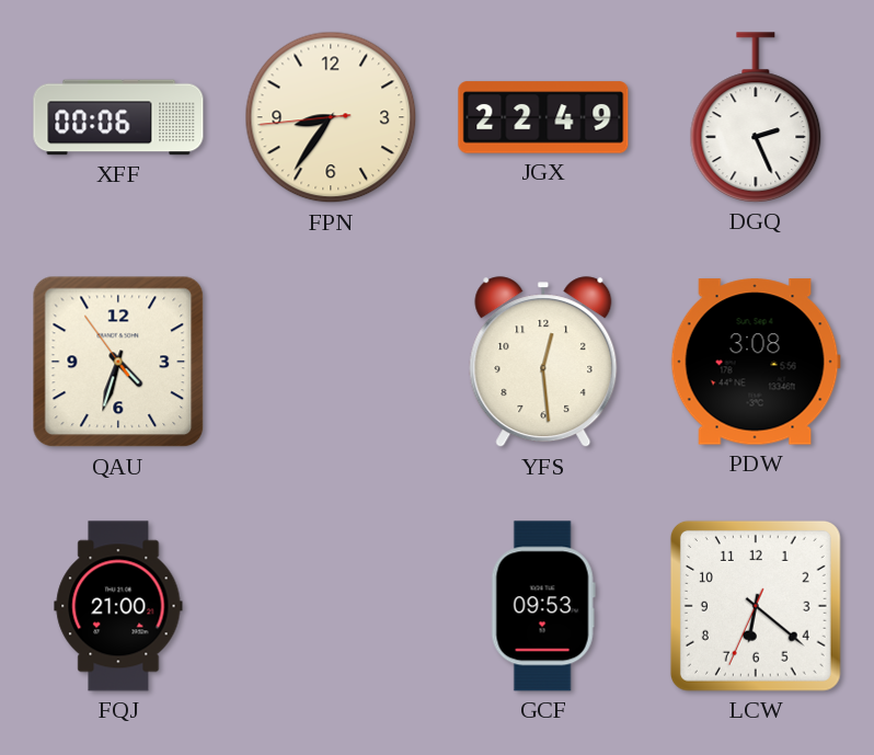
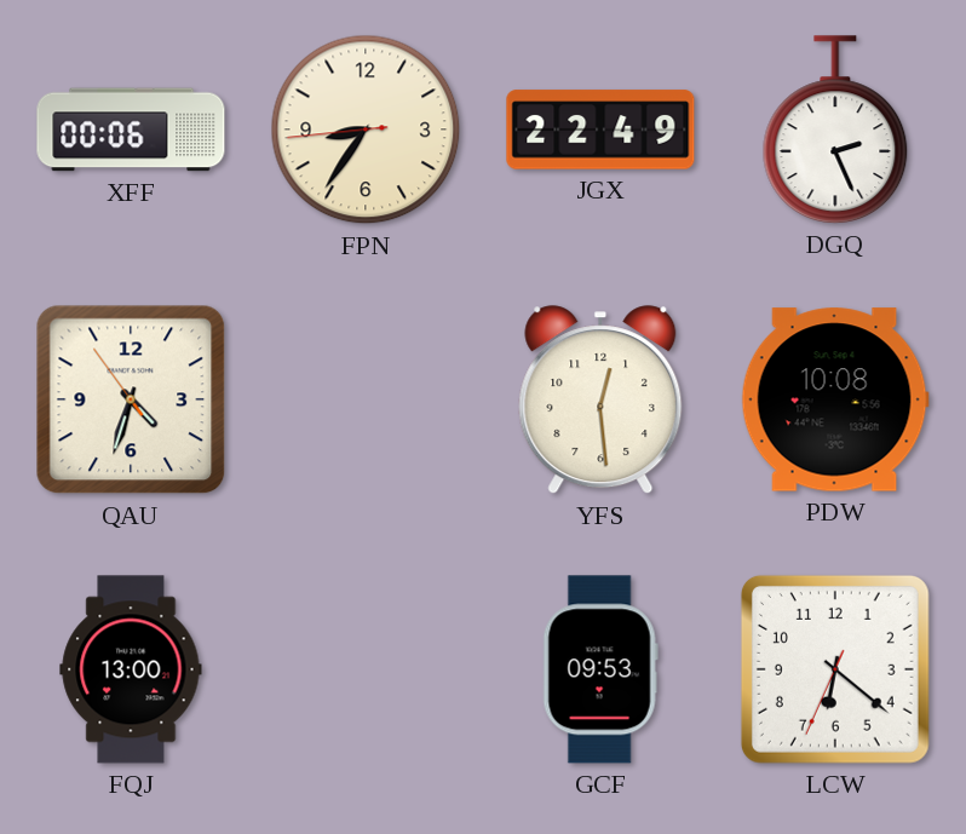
PDW: 3:08 -> 10:08
FQJ: 21:00 -> 13:00
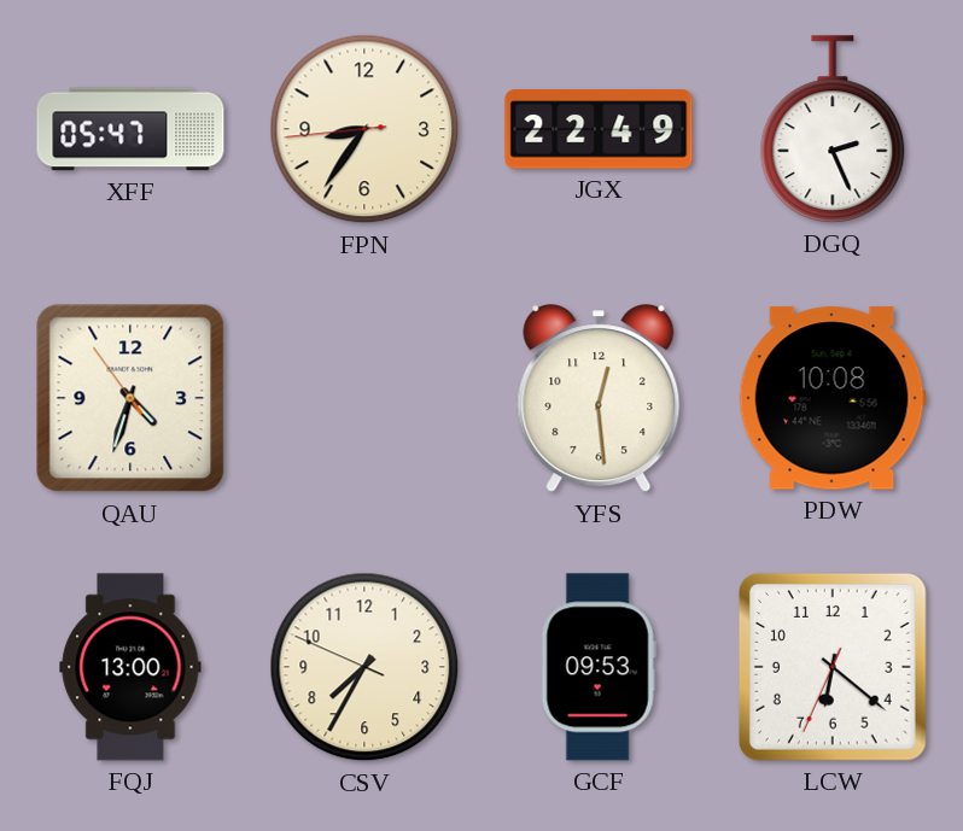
XFF: 00:06 -> 05:47
CSV: none -> 7:34
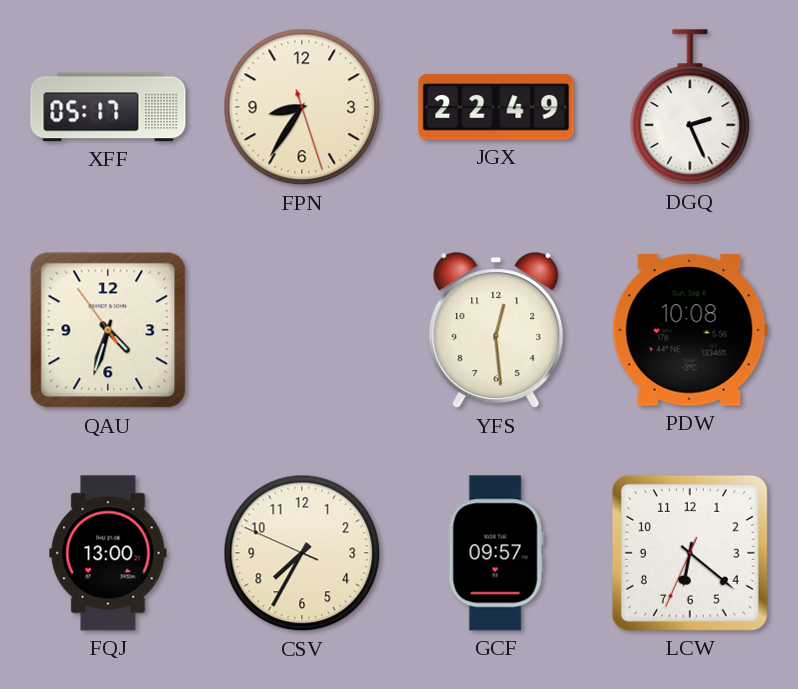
XFF: 05:47 -> 05:17
FPN: 8:35:44 -> 8:35:27
GCF: 09:53 -> 09:57
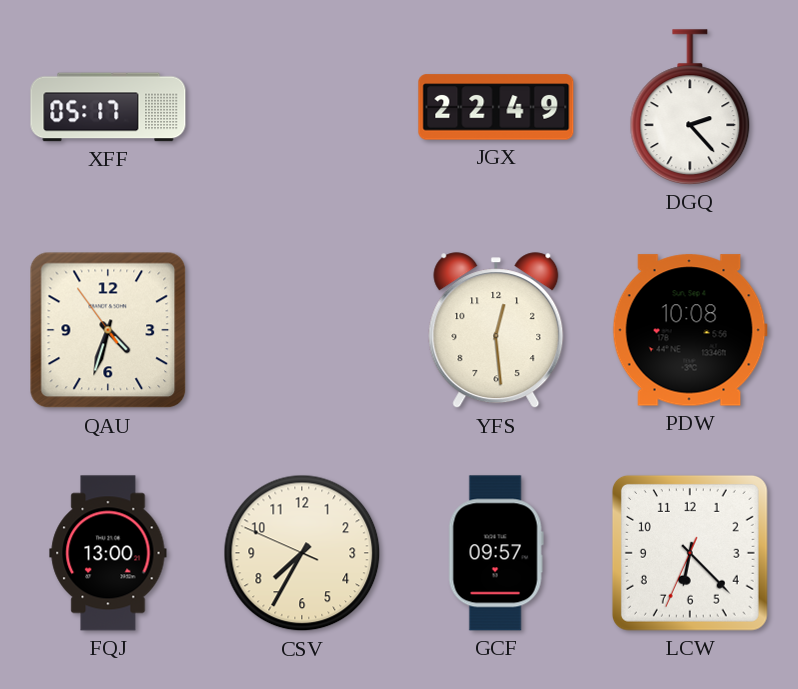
FPN: 8:35 -> none
DGQ: 2:26 -> 2:23
LCW: 6:21 -> 6:22
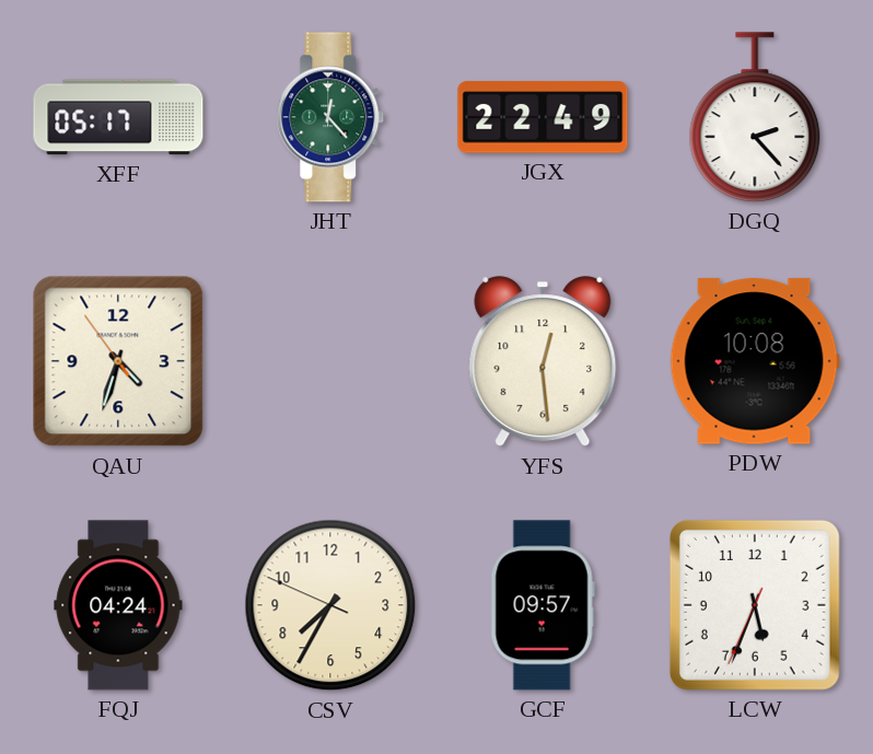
JHT: none -> 12:23
FQJ: 13:00 -> 04:24
LCW: 6:22 -> 5:33
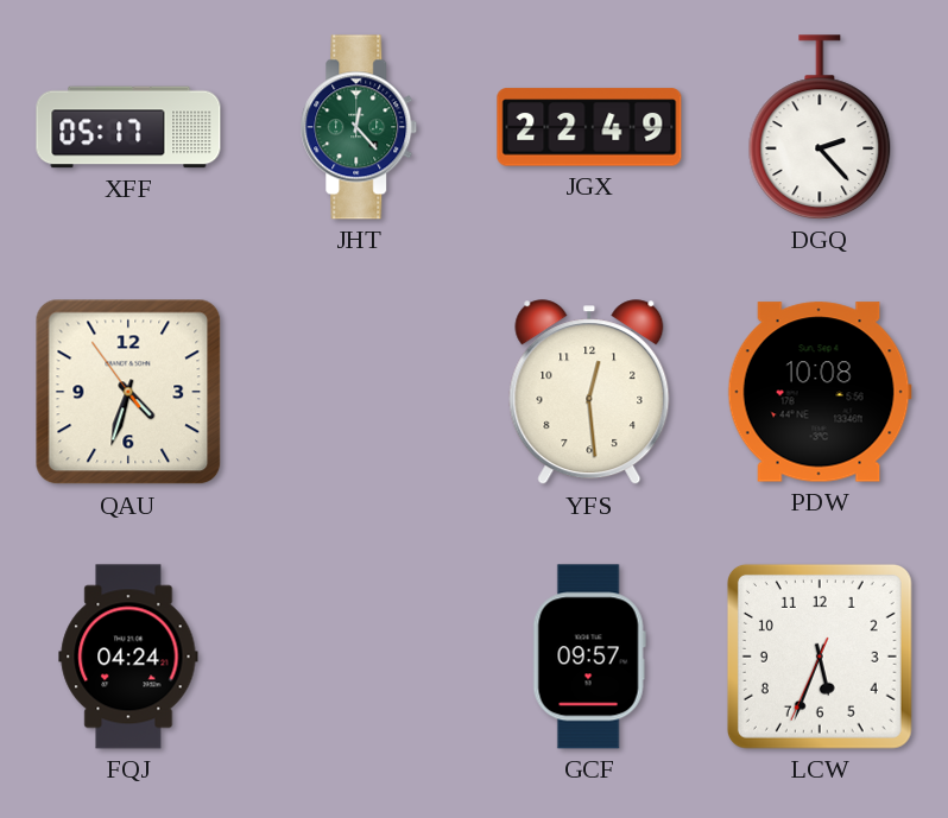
CSV: 7:34 -> none
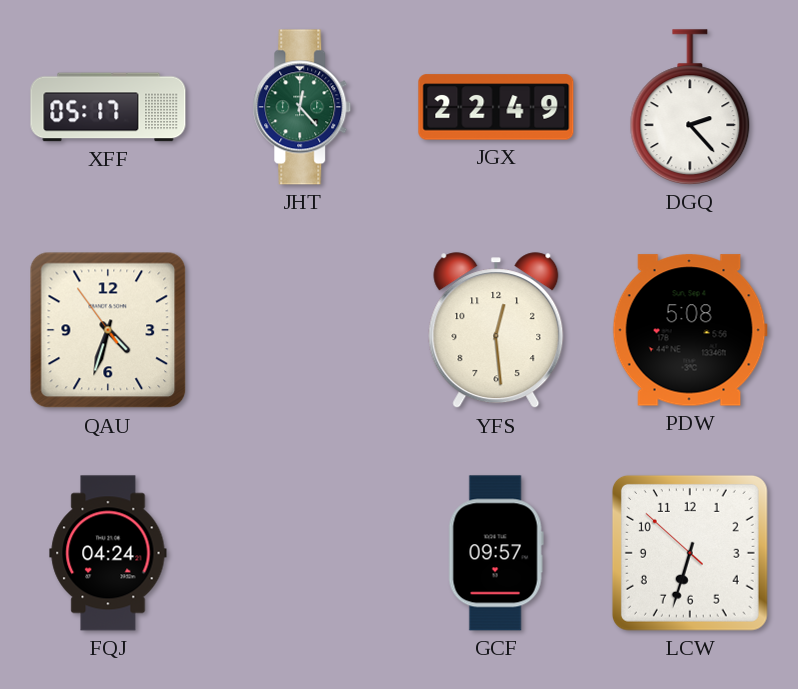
PDW: 10:08 -> 5:08
LCW: 5:33 -> 6:32
